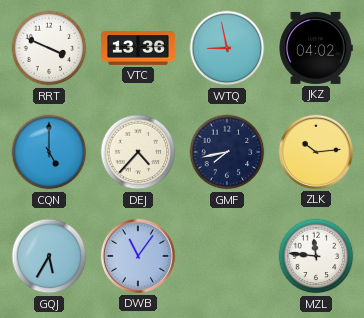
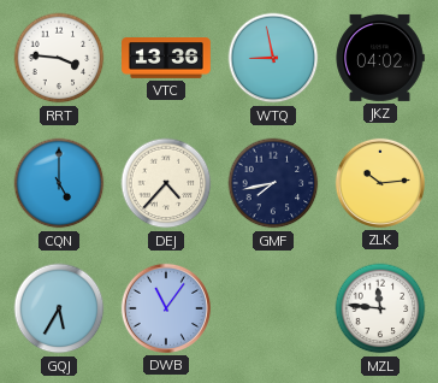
RRT: 3:49 -> 3:46
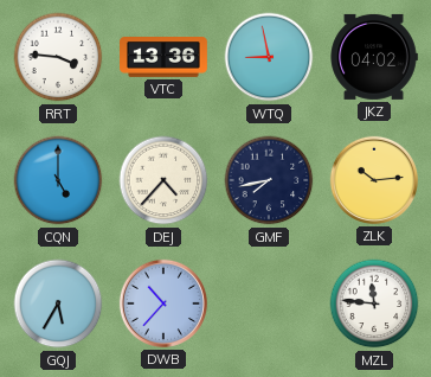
DWB: 11:06 -> 10:37
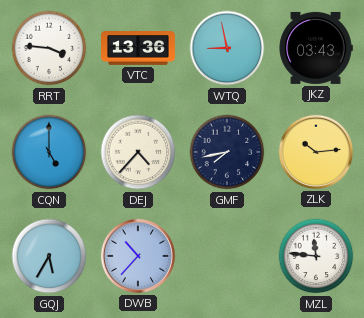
JKZ: 04:02 -> 03:43
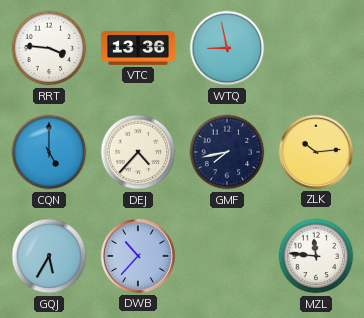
JKZ: 03:43 -> none
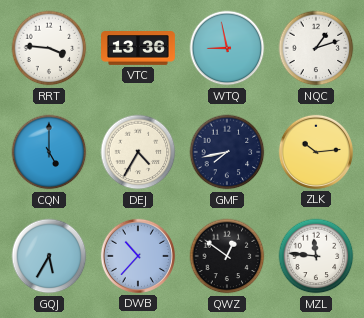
NQC: none -> 1:12
DEJ: 4:37 -> 4:35
QWZ: none -> 12:51
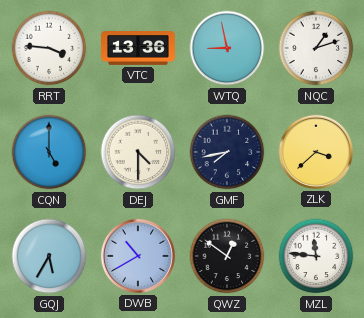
DEJ: 4:35 -> 4:30
ZLK: 10:14 -> 3:38
DWB: 10:37 -> 10:40
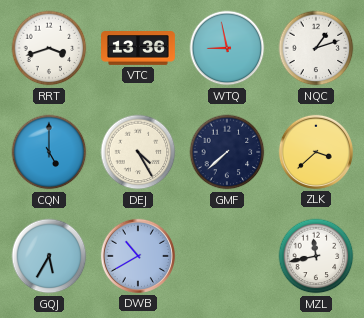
RRT: 3:46 -> 3:42
DEJ: 4:30 -> 4:25
GMF: 7:43 -> 7:38
QWZ: 12:51 -> none
MZL: 11:46 -> 11:43
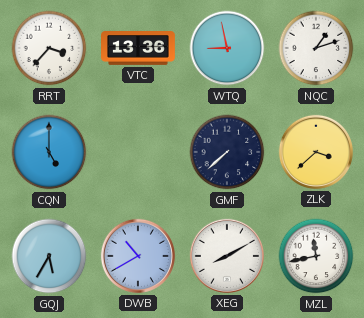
RRT: 3:42 -> 3:37
DEJ: 4:25 -> none
XEG: none -> 8:10
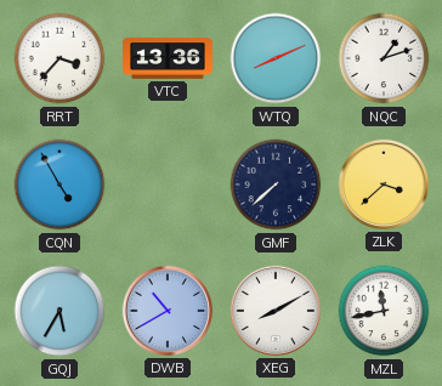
WTQ: 8:58 -> 8:11
CQN: 5:00 -> 4:55
